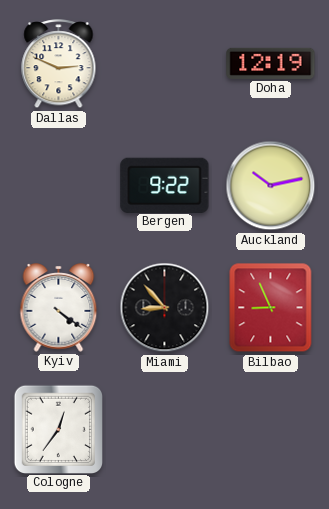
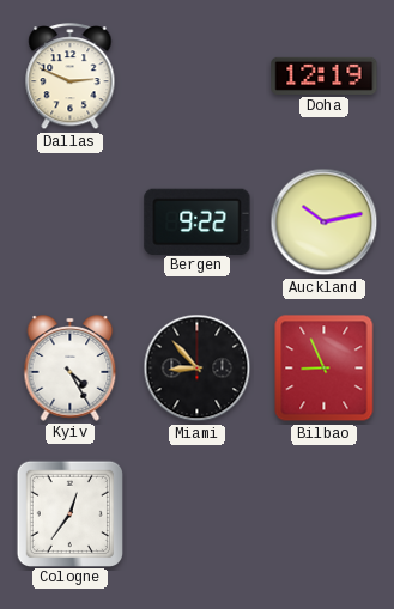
Kyiv: 4:21 -> 4:25
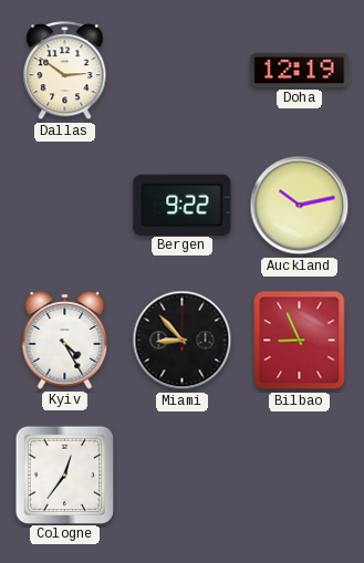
Dallas: 2:49 -> 2:51
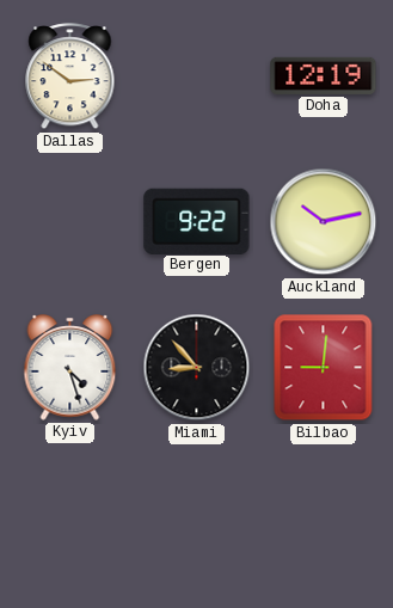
Kyiv: 4:25 -> 4:27
Bilbao: 8:56 -> 9:01
Cologne: 12:36 -> none
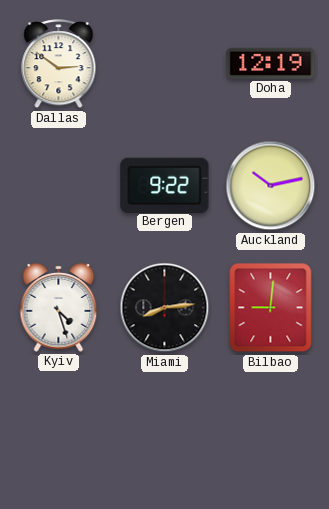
Miami: 8:53 -> 8:14
